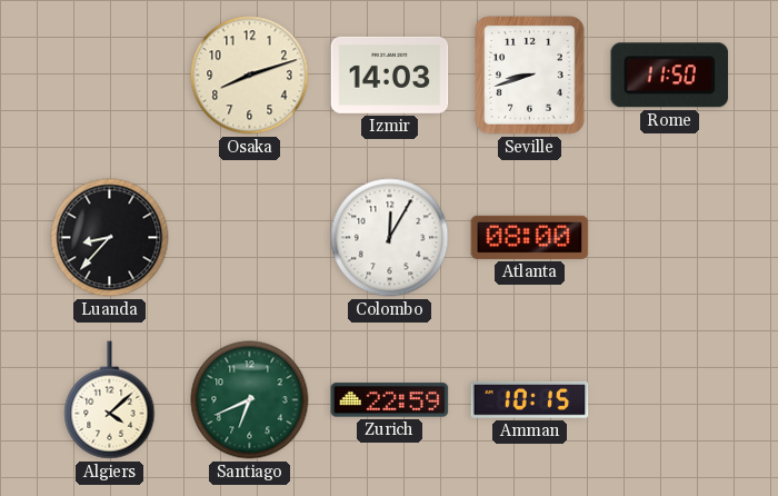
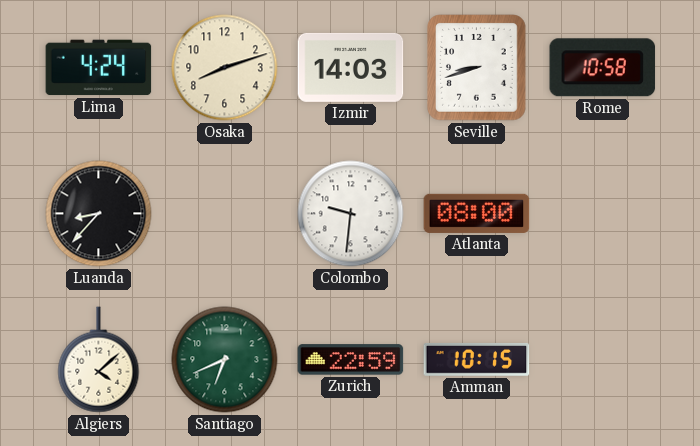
Lima: none -> 4:24
Rome: 11:50 -> 10:58
Colombo: 12:05 -> 9:31
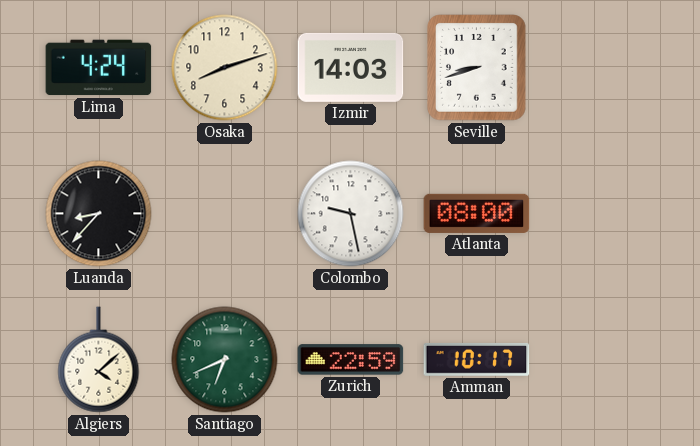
Rome: 10:58 -> none
Colombo: 9:31 -> 9:28
Amman: 10:15 -> 10:17
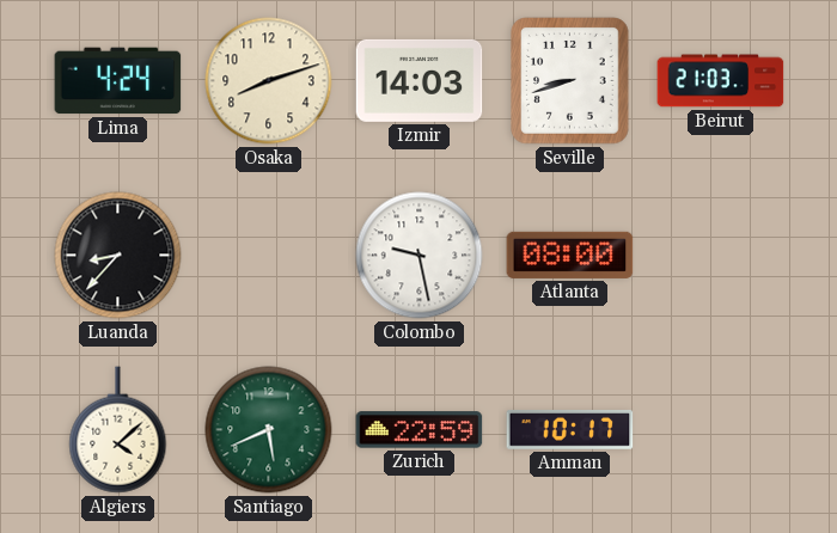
Beirut: none -> 21:03
Santiago: 6:41 -> 5:41
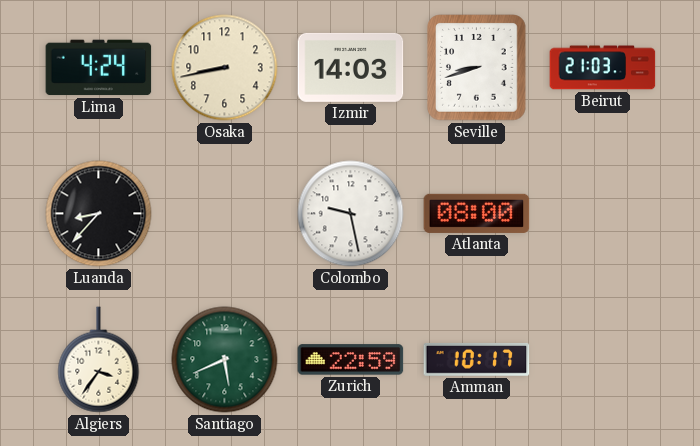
Osaka: 8:12 -> 8:43
Algiers: 4:08 -> 3:36
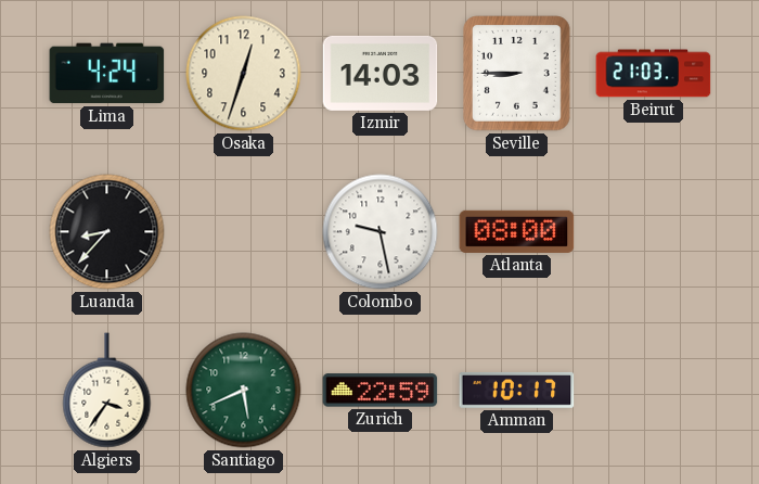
Osaka: 8:43 -> 12:33
Seville: 8:42 -> 8:45
